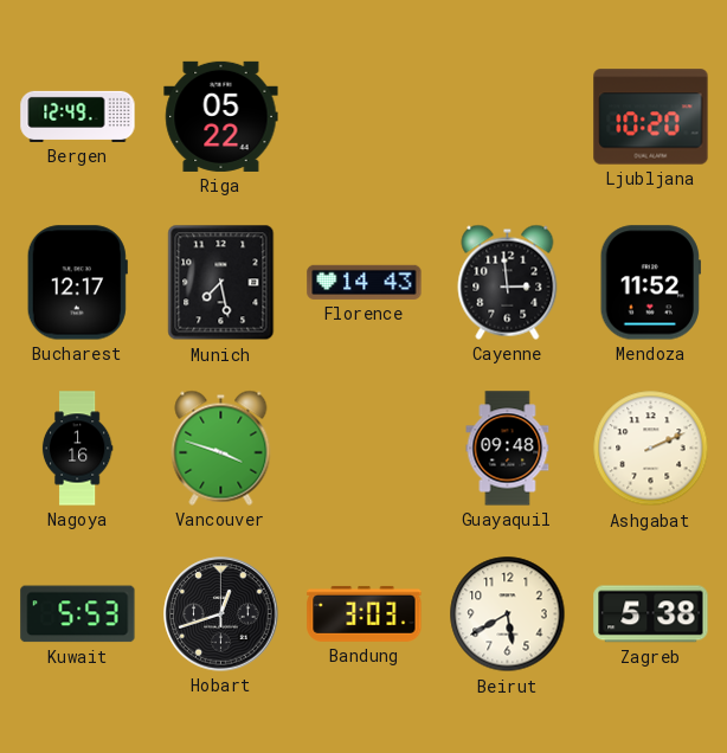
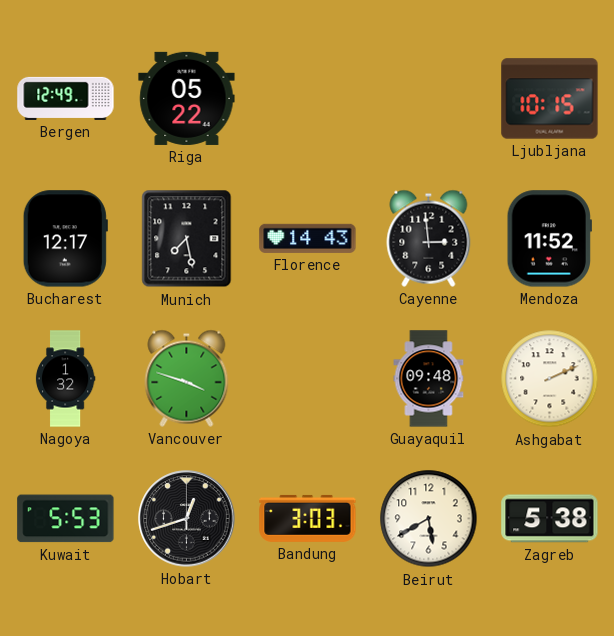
Ljubljana: 10:20 -> 10:15
Nagoya: 1:16 -> 1:32
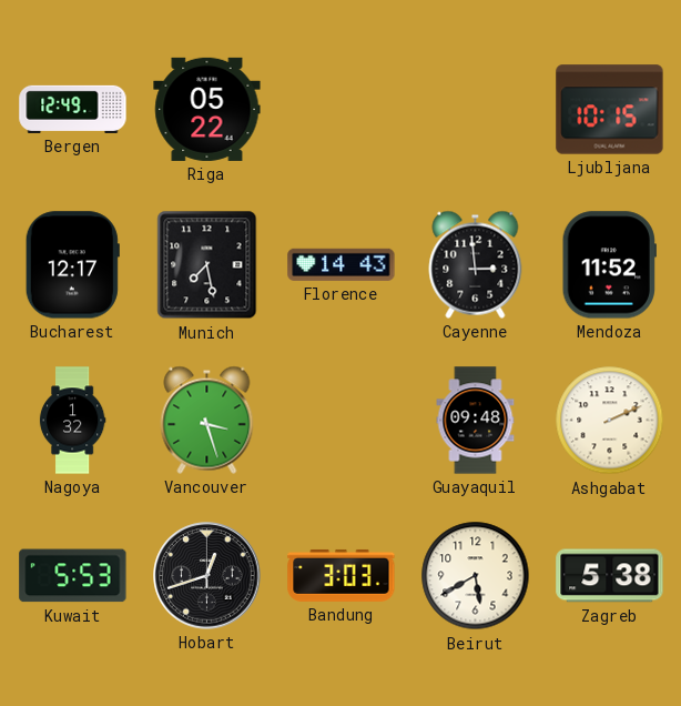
Vancouver: 3:48 -> 3:27
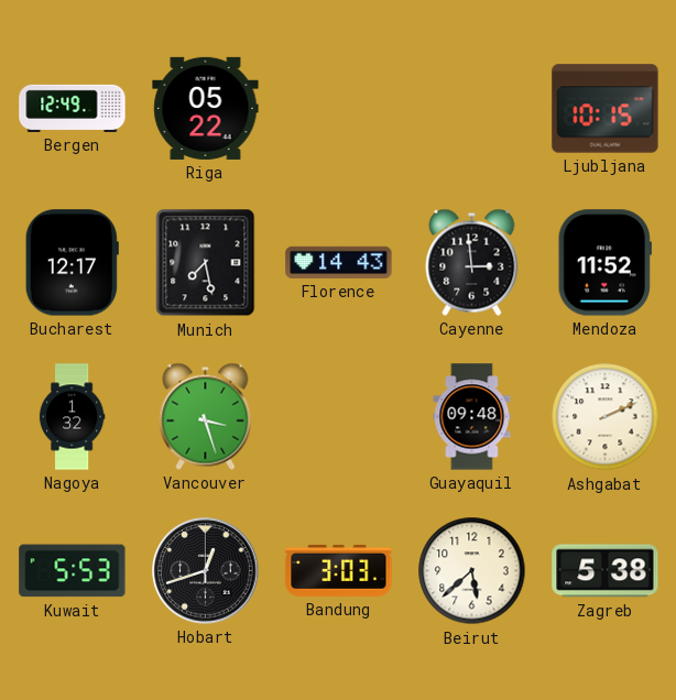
Beirut: 5:40 -> 5:38
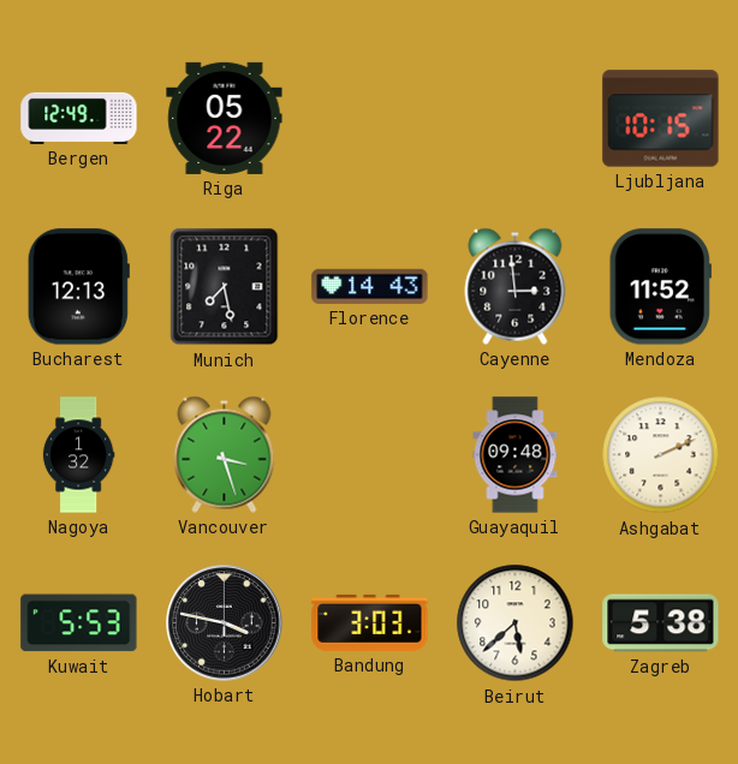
Bucharest: 12:17 -> 12:13
Hobart: 12:42 -> 3:47
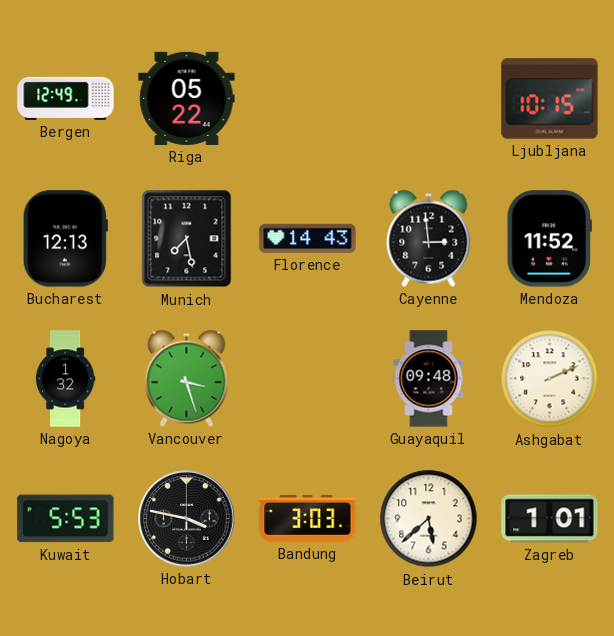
Zagreb: 5:38 -> 1:01
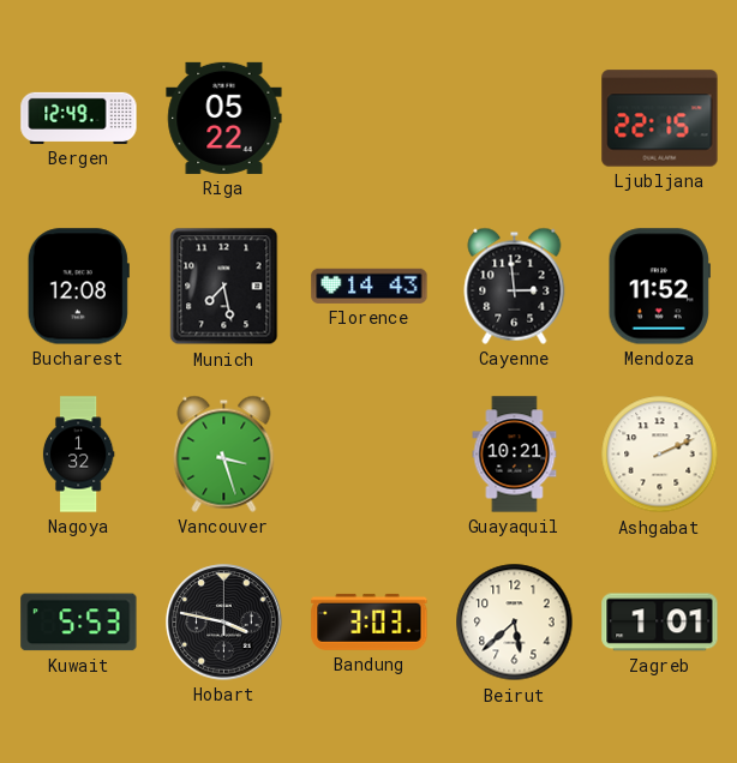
Ljubljana: 10:15 -> 22:15
Bucharest: 12:13 -> 12:08
Guayaquil: 09:48 -> 10:21
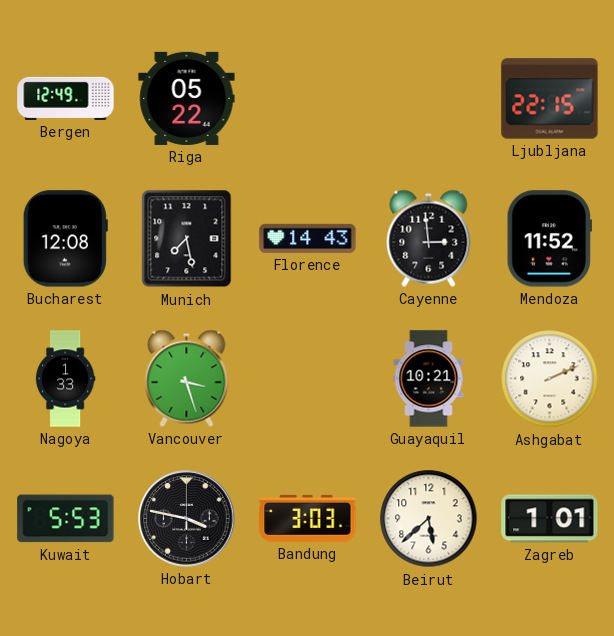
Nagoya: 1:32 -> 1:33
